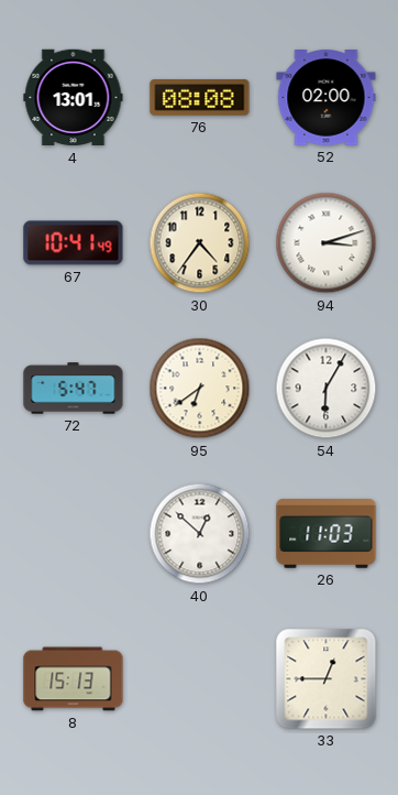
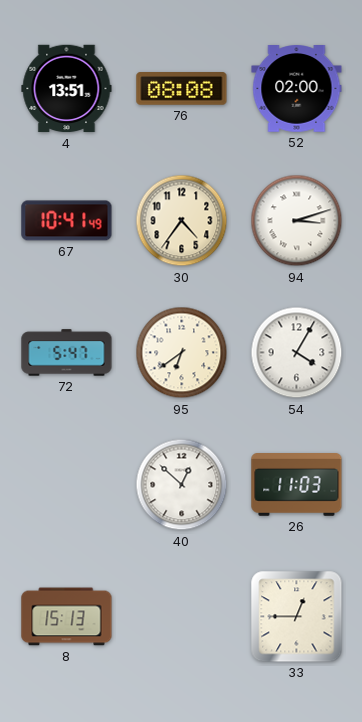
4: 13:01 -> 13:51
54: 6:05 -> 4:05
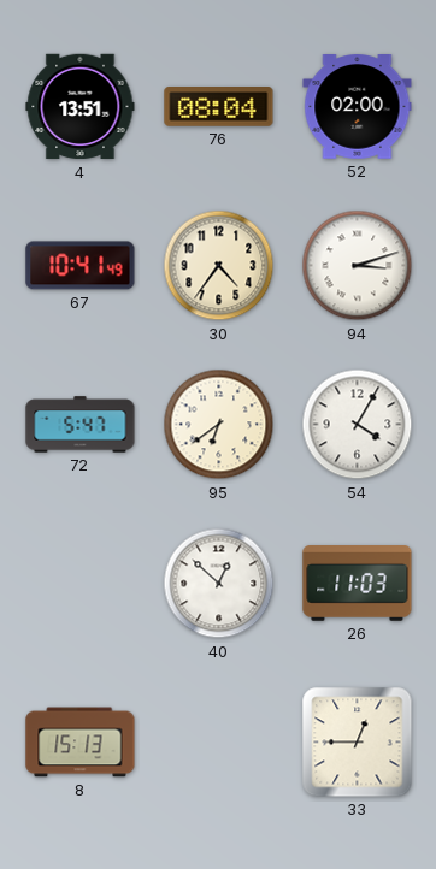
76: 08:08 -> 08:04
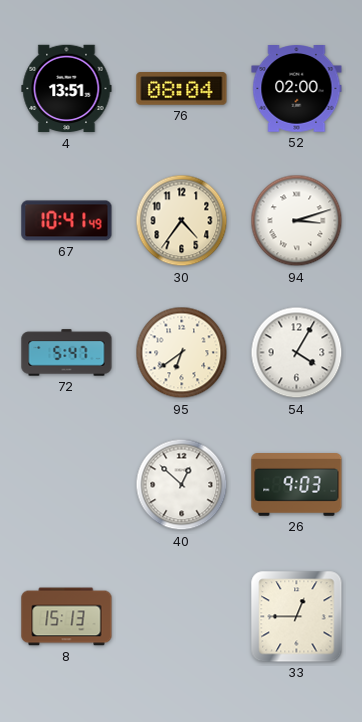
26: 11:03 -> 9:03
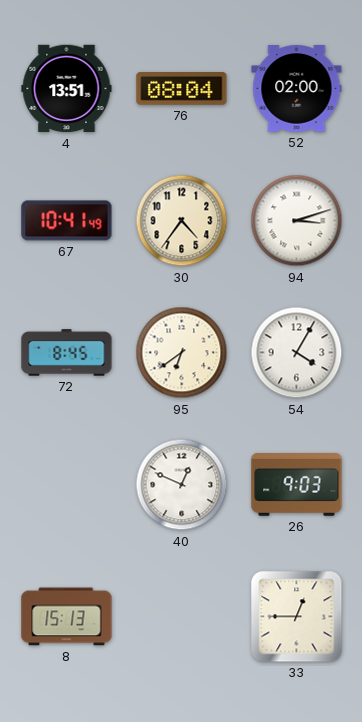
72: 5:47 -> 8:45
40: 12:52 -> 12:49
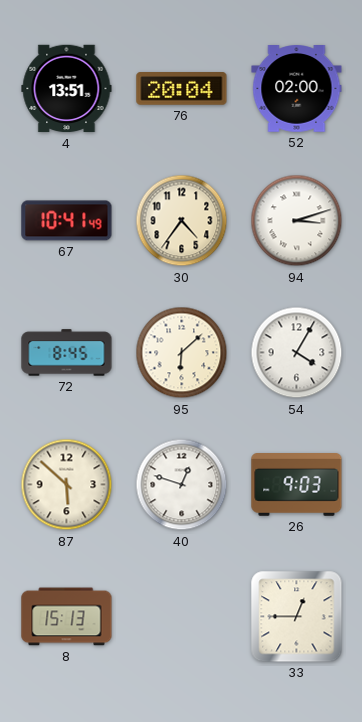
76: 08:04 -> 20:04
95: 6:39 -> 6:08
87: none -> 5:52
40: 12:49 -> 12:48
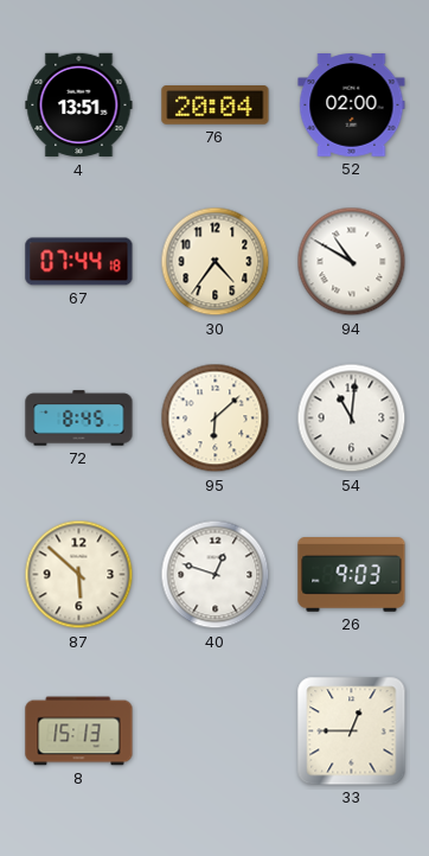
67: 10:41 -> 07:44
94: 3:12 -> 10:50
54: 4:05 -> 11:01
